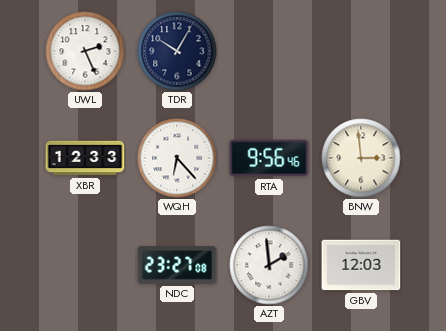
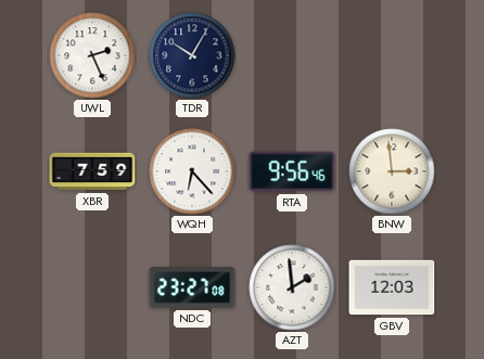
XBR: 12:33 -> 7:59
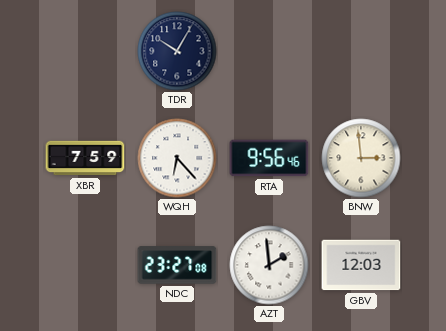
UWL: 2:26 -> none
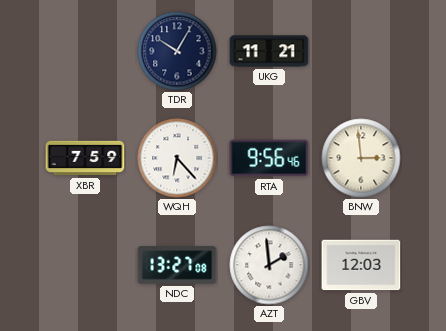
UKG: none -> 11:21
NDC: 23:27 -> 13:27
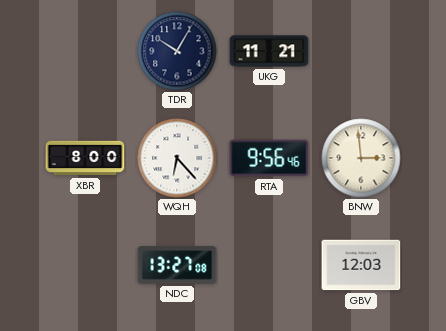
XBR: 7:59 -> 8:00
AZT: 1:59 -> none
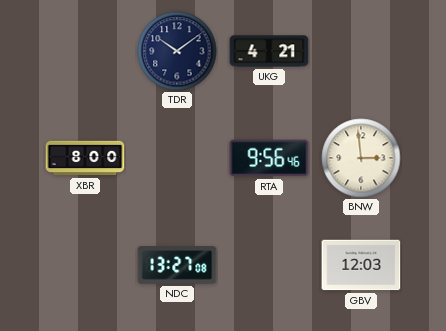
TDR: 10:05 -> 10:09
UKG: 11:21 -> 4:21
WQH: 6:23 -> none
